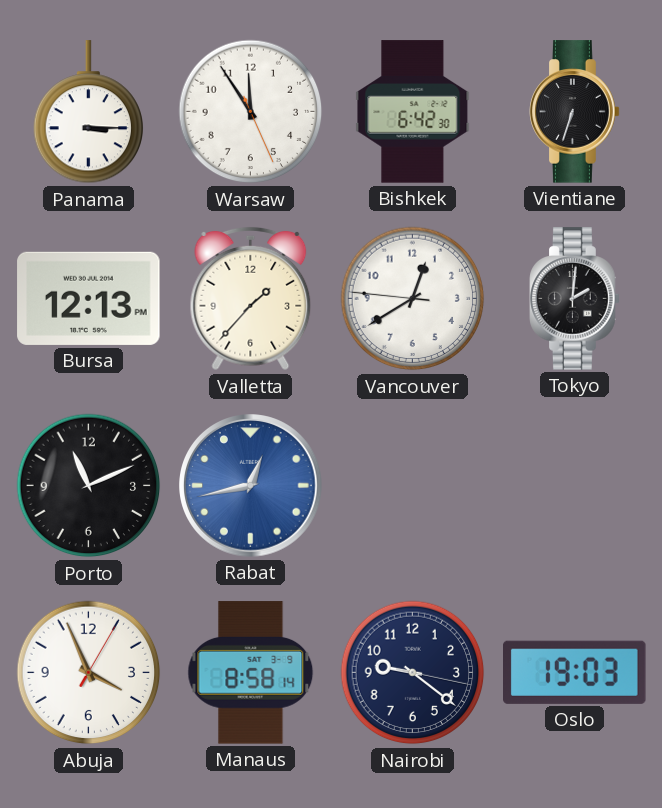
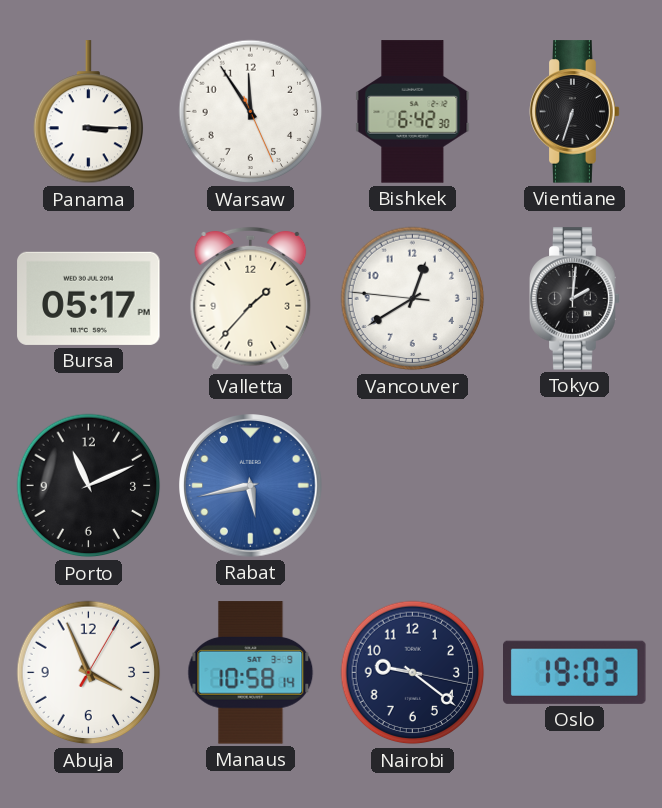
Bursa: 12:13 -> 05:17
Rabat: 12:43 -> 5:43
Manaus: 8:58 -> 10:58
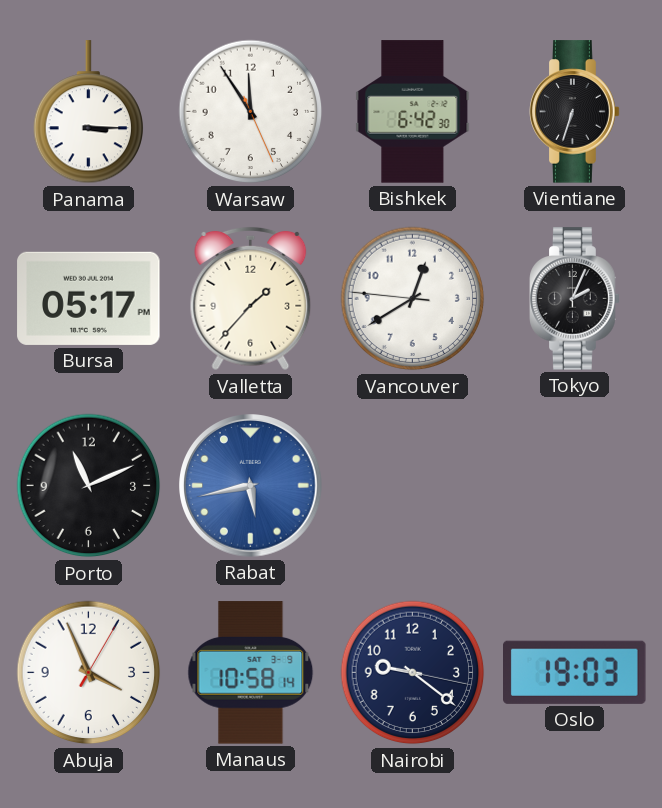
Tokyo: 2:01 -> 2:04
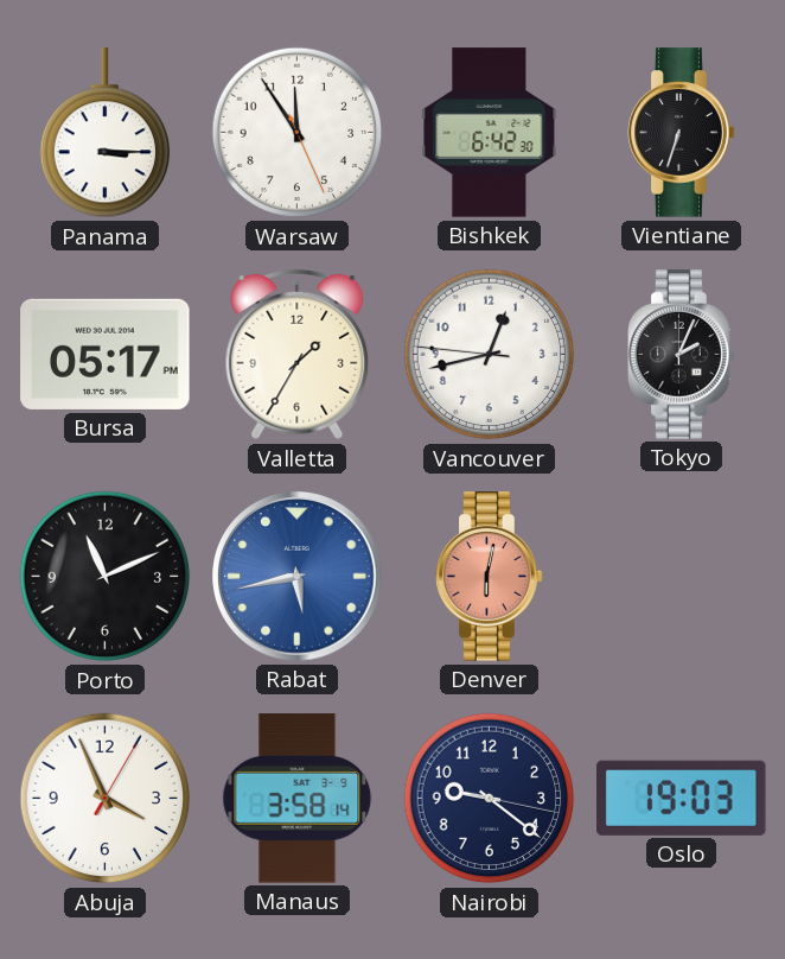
Valletta: 1:37 -> 1:35
Vancouver: 12:39 -> 12:42
Denver: none -> 6:02
Manaus: 10:58 -> 3:58
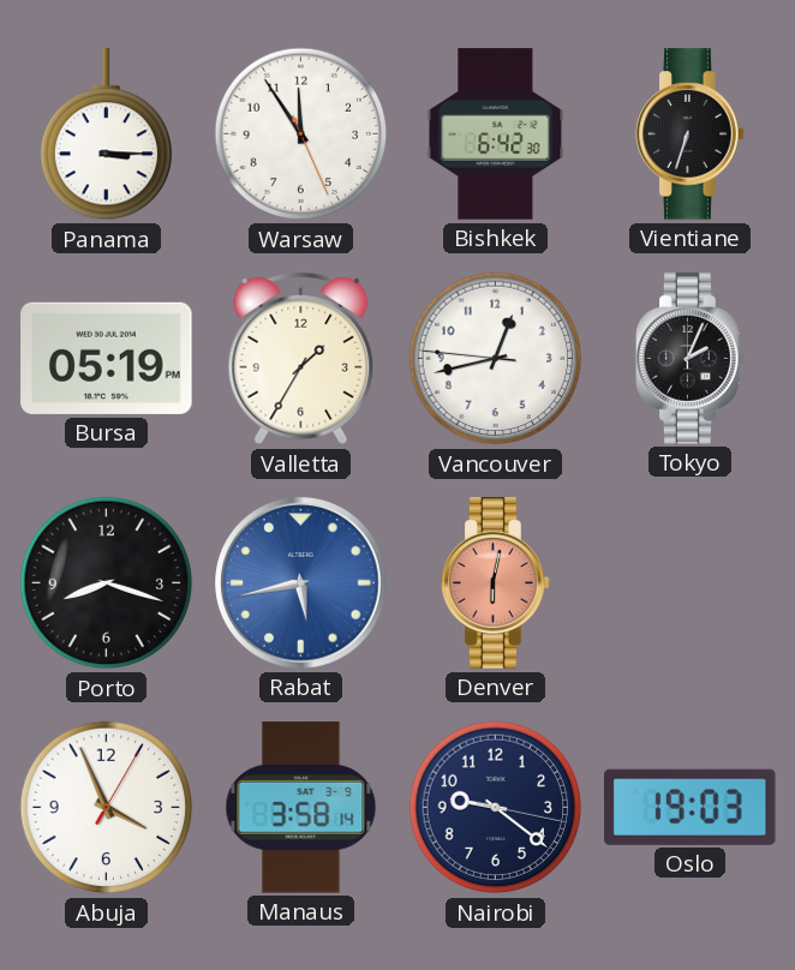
Bursa: 05:17 -> 05:19
Porto: 11:11 -> 8:18
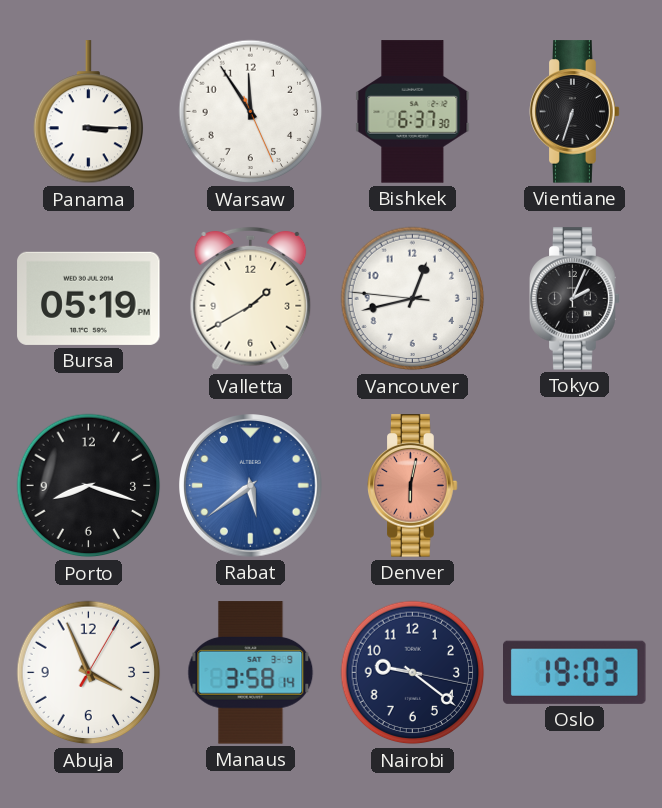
Bishkek: 6:42 -> 6:37
Valletta: 1:35 -> 1:40
Rabat: 5:43 -> 5:39
